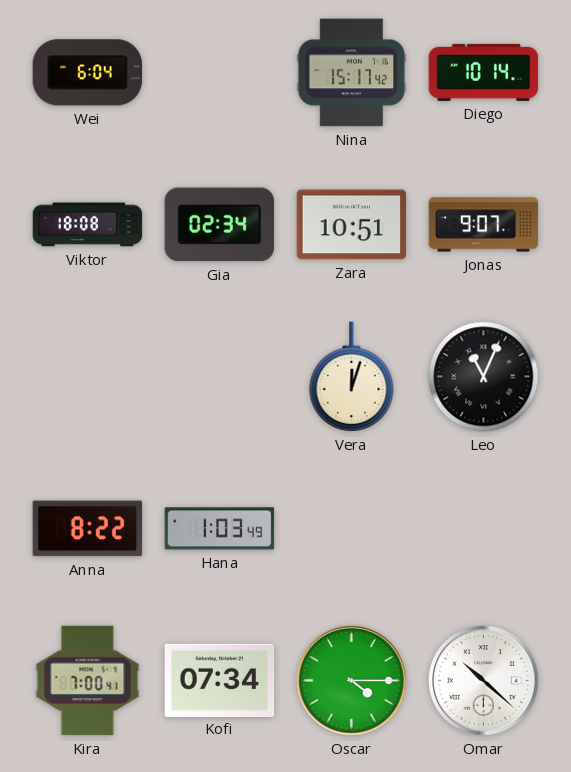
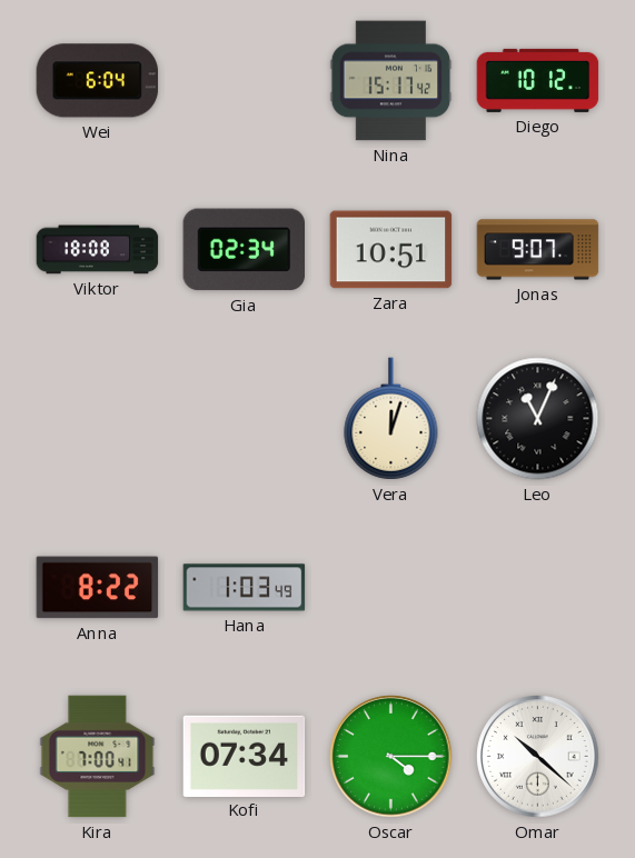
Diego: 10:14 -> 10:12
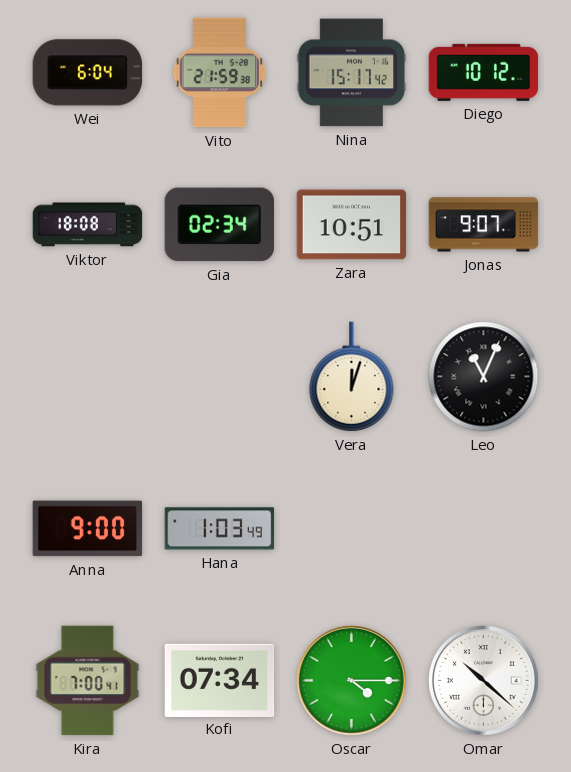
Vito: none -> 21:59
Anna: 8:22 -> 9:00
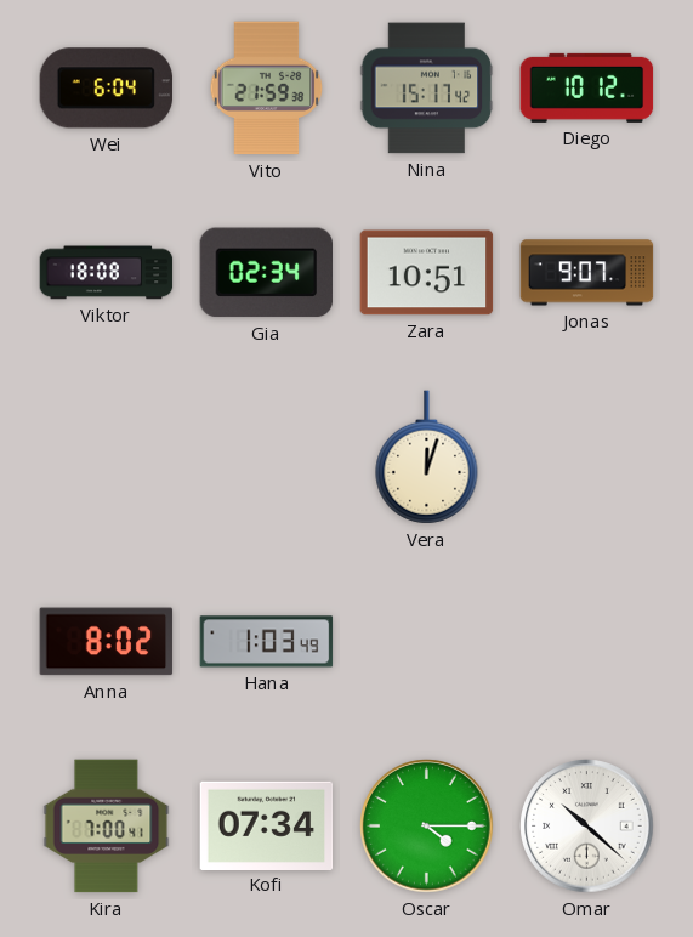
Leo: 11:04 -> none
Anna: 9:00 -> 8:02
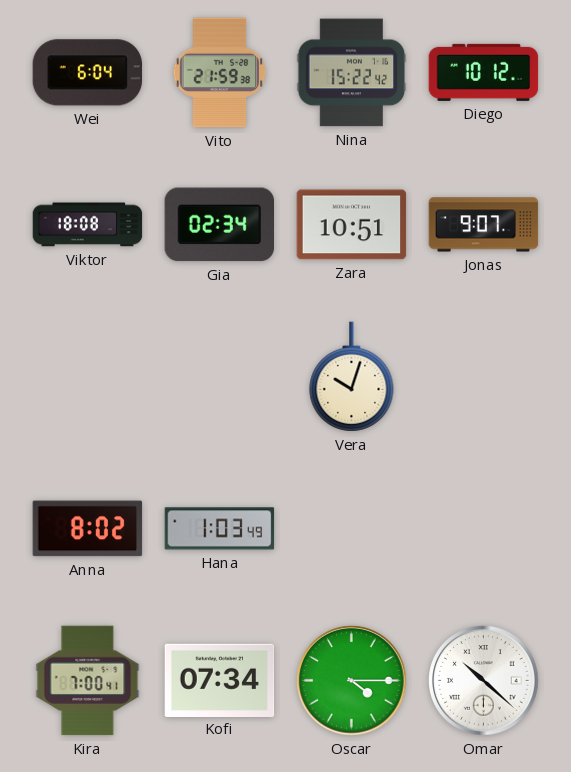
Nina: 15:17 -> 15:22
Vera: 12:03 -> 10:03
